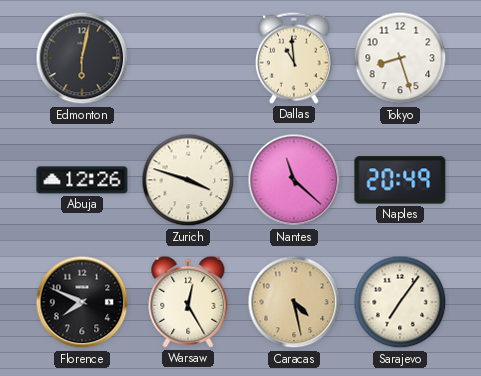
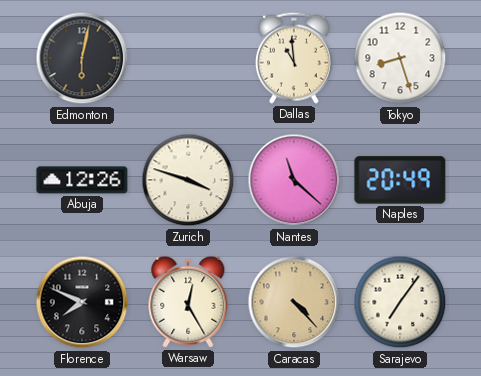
Caracas: 4:28 -> 4:23
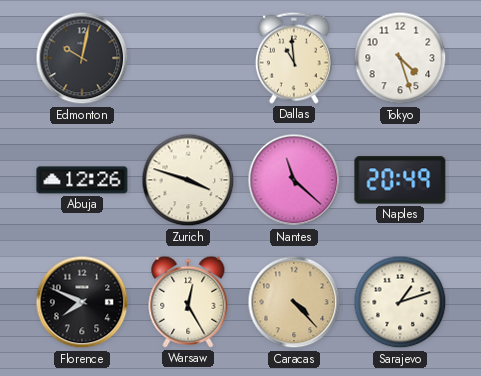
Edmonton: 6:02 -> 10:02
Tokyo: 8:27 -> 4:27
Sarajevo: 7:06 -> 1:12
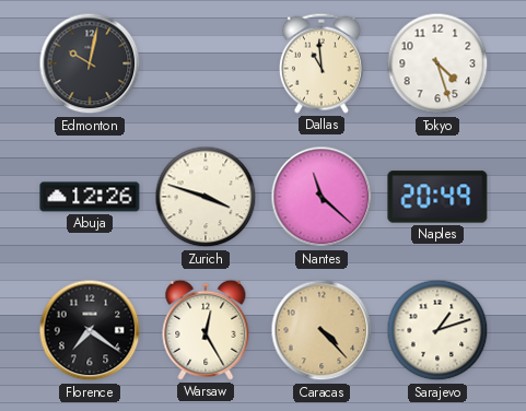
Florence: 7:49 -> 7:21
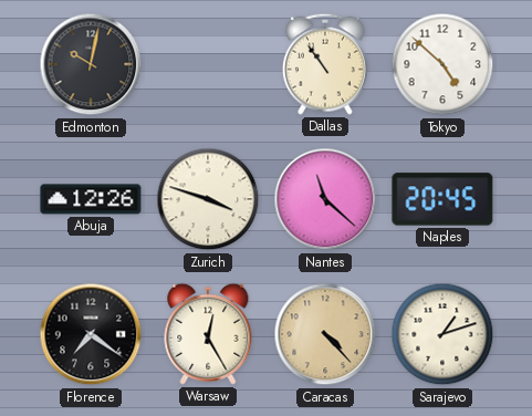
Dallas: 10:59 -> 10:54
Tokyo: 4:27 -> 4:52
Naples: 20:49 -> 20:45
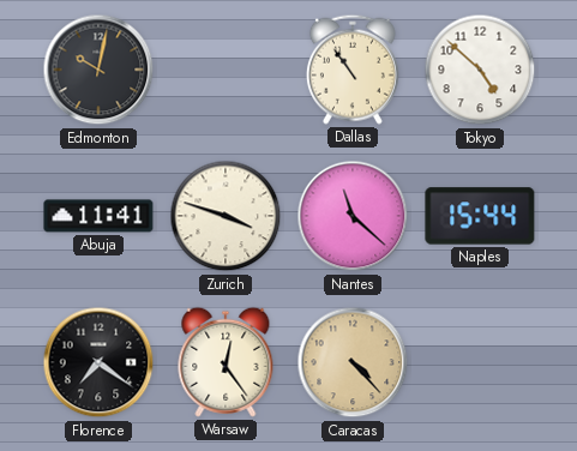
Abuja: 12:26 -> 11:41
Naples: 20:45 -> 15:44
Warsaw: 12:25 -> 12:24
Sarajevo: 1:12 -> none
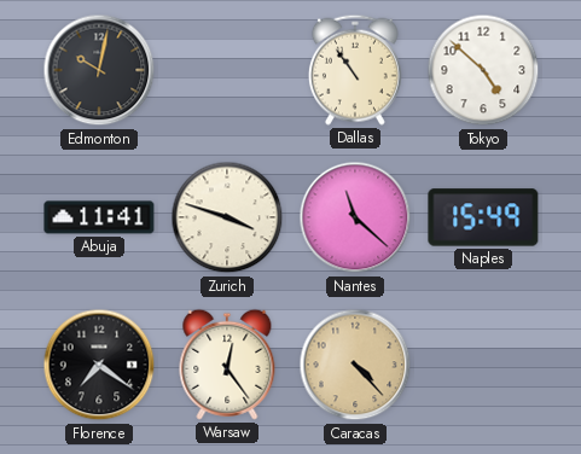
Naples: 15:44 -> 15:49
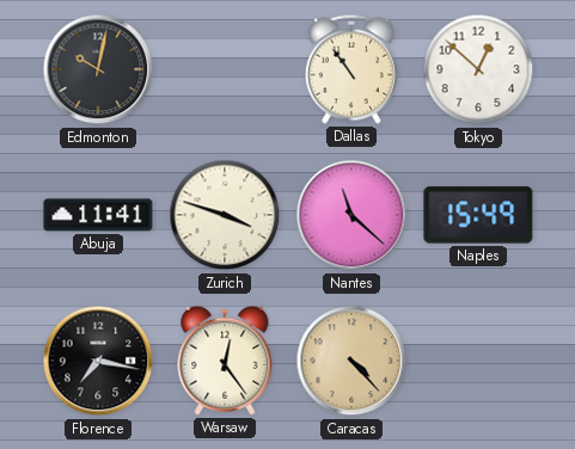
Tokyo: 4:52 -> 12:52
Florence: 7:21 -> 7:17
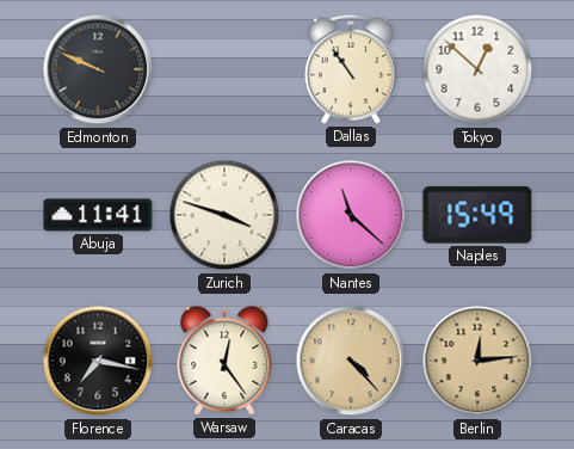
Edmonton: 10:02 -> 9:49
Berlin: none -> 12:14
